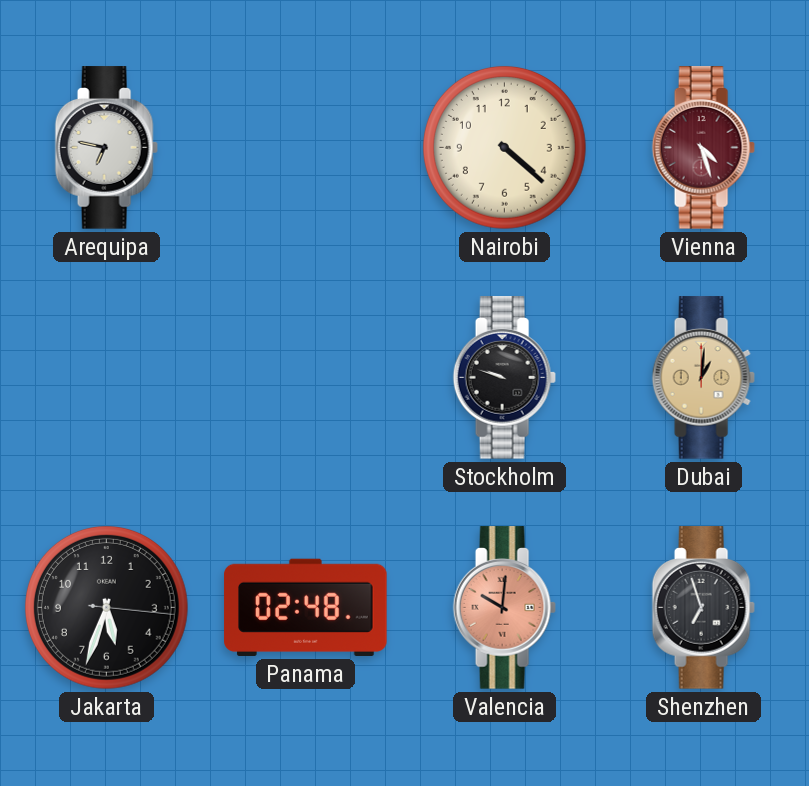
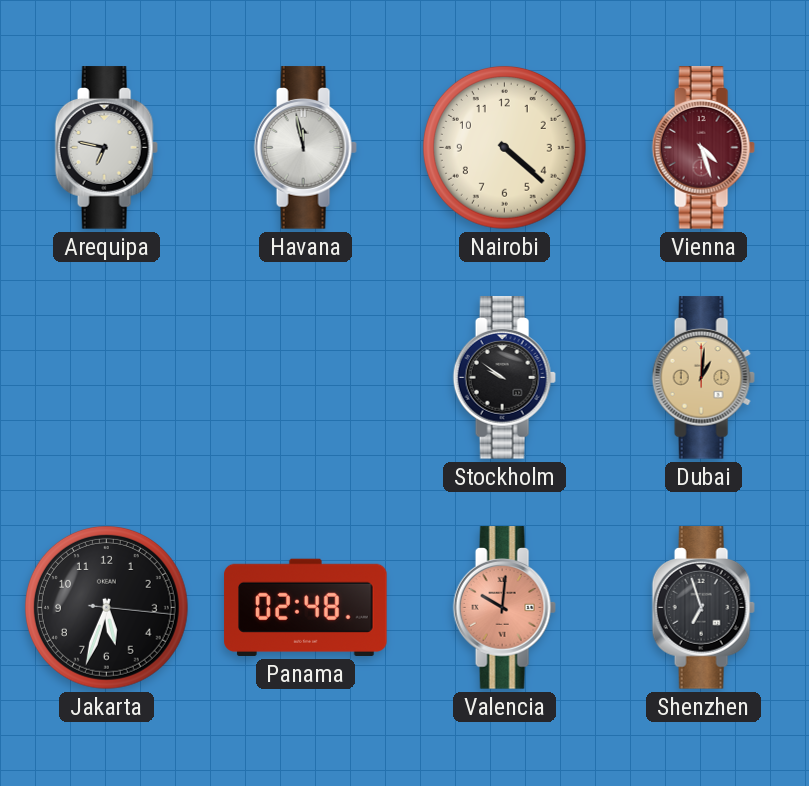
Havana: none -> 11:58
Stockholm: 9:48 -> 9:51
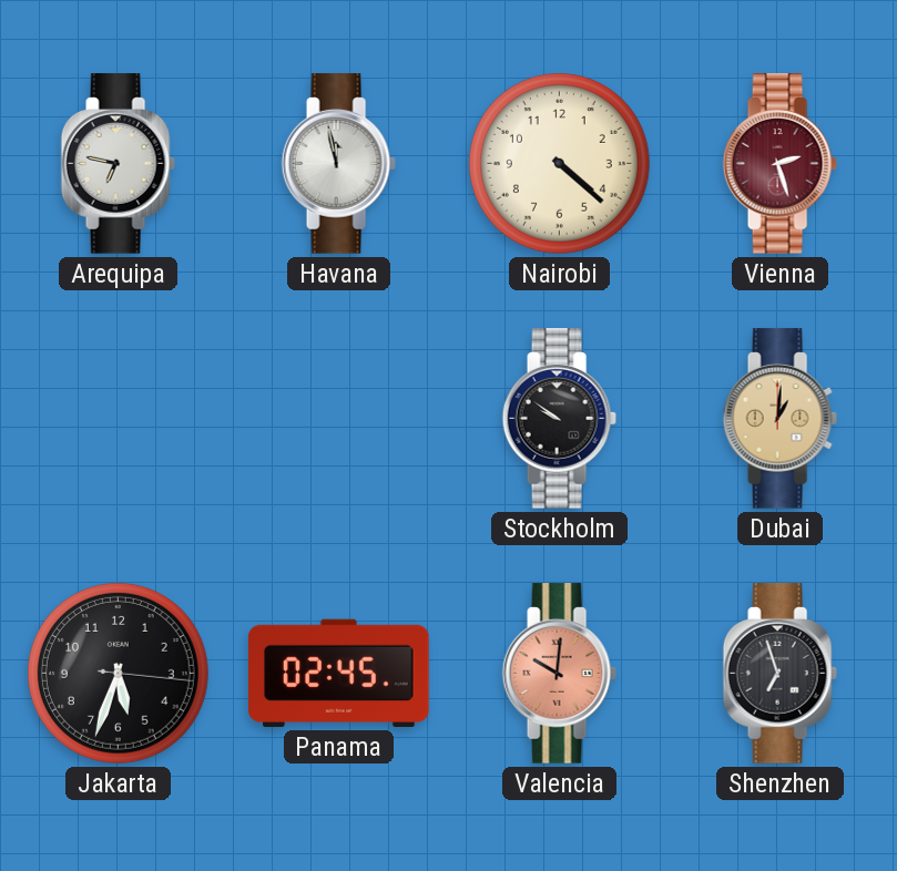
Vienna: 4:27 -> 2:27
Panama: 02:48 -> 02:45
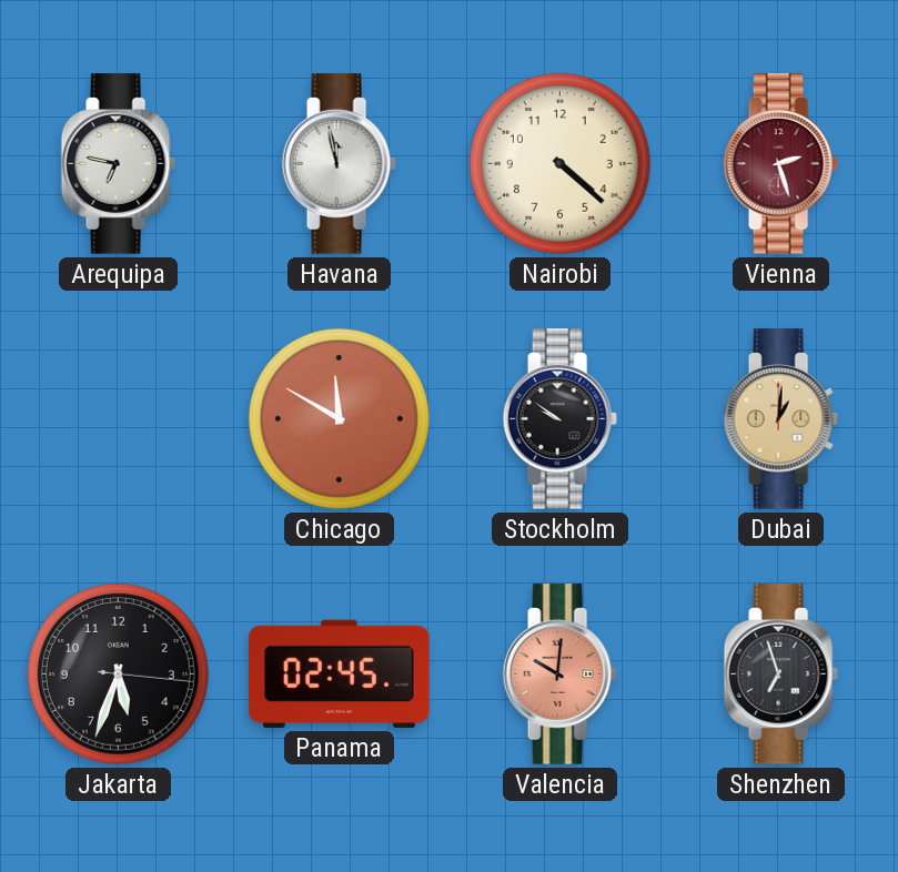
Chicago: none -> 11:50
